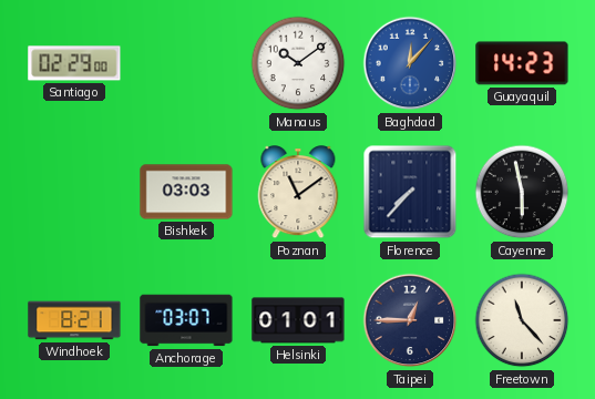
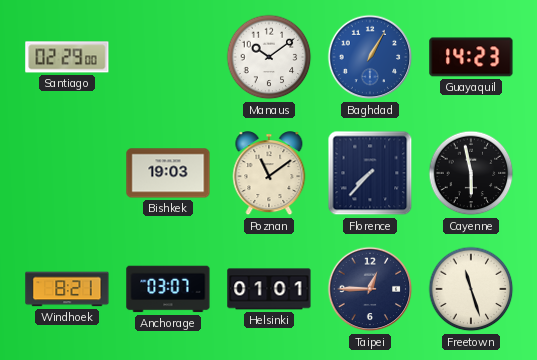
Baghdad: 12:07 -> 1:05
Bishkek: 03:03 -> 19:03
Freetown: 11:23 -> 11:27
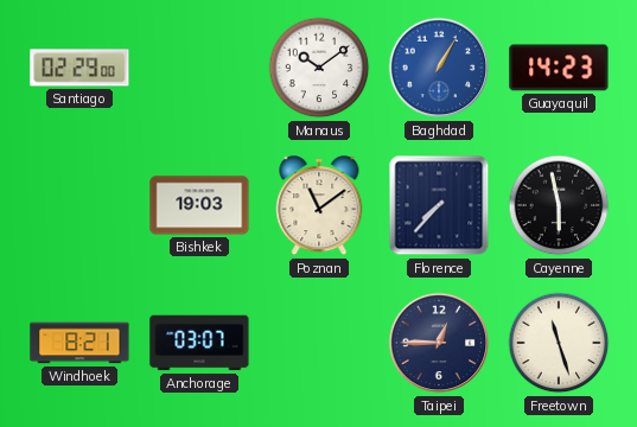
Helsinki: 01:01 -> none
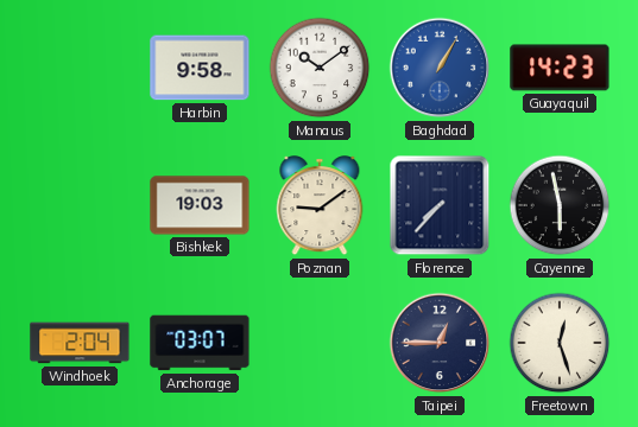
Santiago: 02:29 -> none
Harbin: none -> 9:58
Poznan: 11:09 -> 9:09
Windhoek: 8:21 -> 2:04
Freetown: 11:27 -> 12:27
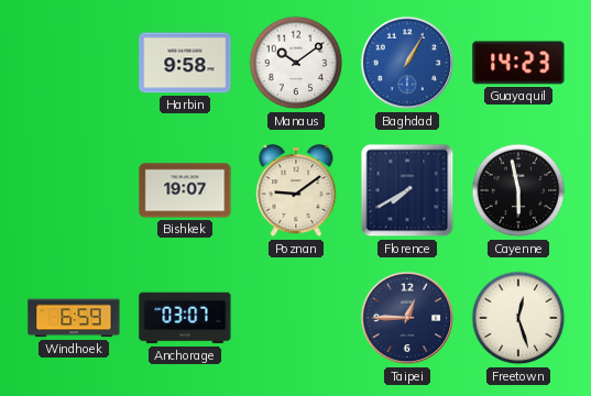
Bishkek: 19:03 -> 19:07
Florence: 7:37 -> 7:40
Windhoek: 2:04 -> 6:59
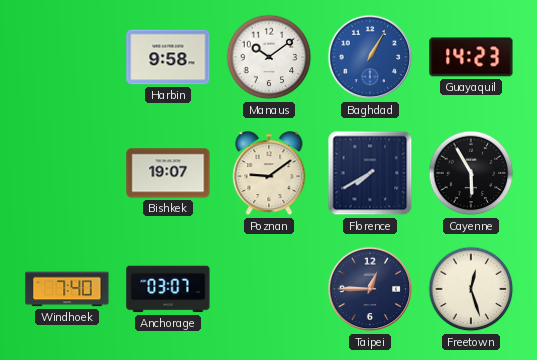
Cayenne: 5:58 -> 5:55
Windhoek: 6:59 -> 7:40
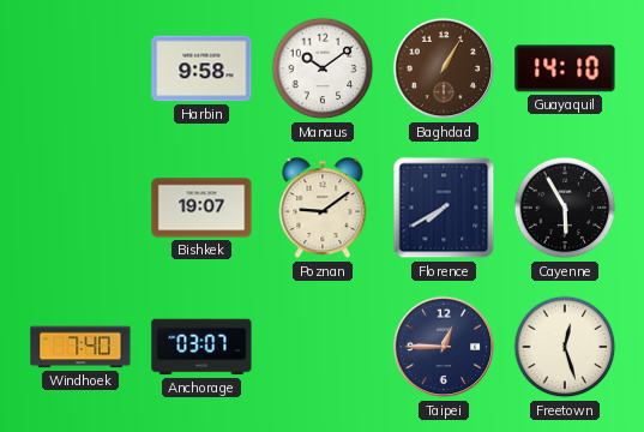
Baghdad dial: blue -> brown
Guayaquil: 14:23 -> 14:10
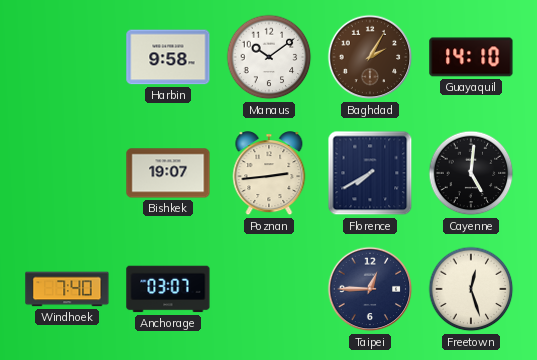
Baghdad: 1:05 -> 2:05
Poznan: 9:09 -> 2:44
Cayenne: 5:55 -> 5:01
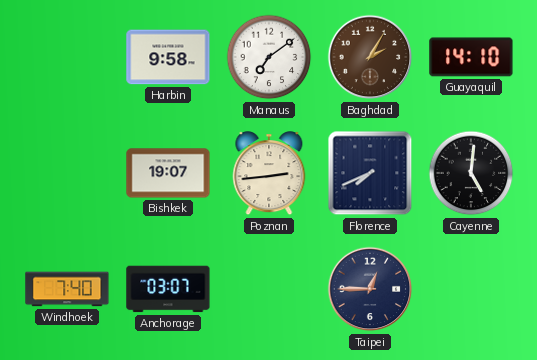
Manaus: 10:09 -> 7:09
Florence: 7:40 -> 7:41
Freetown: 12:27 -> none
